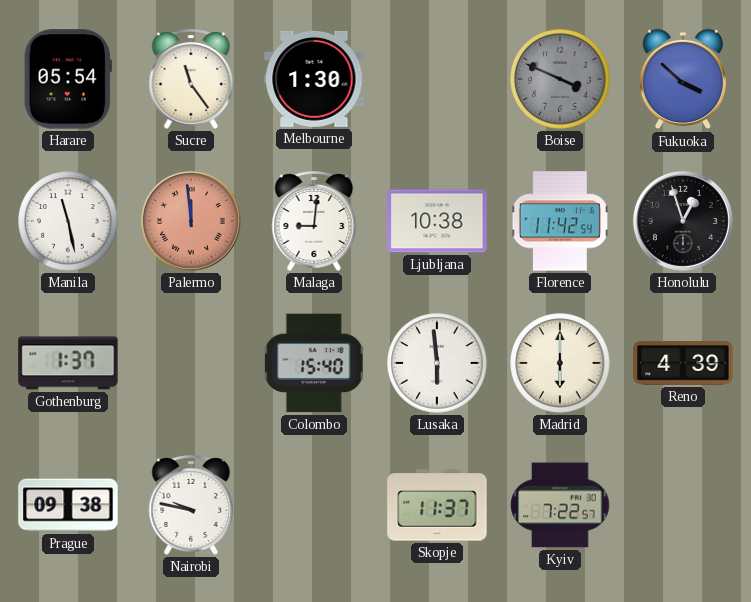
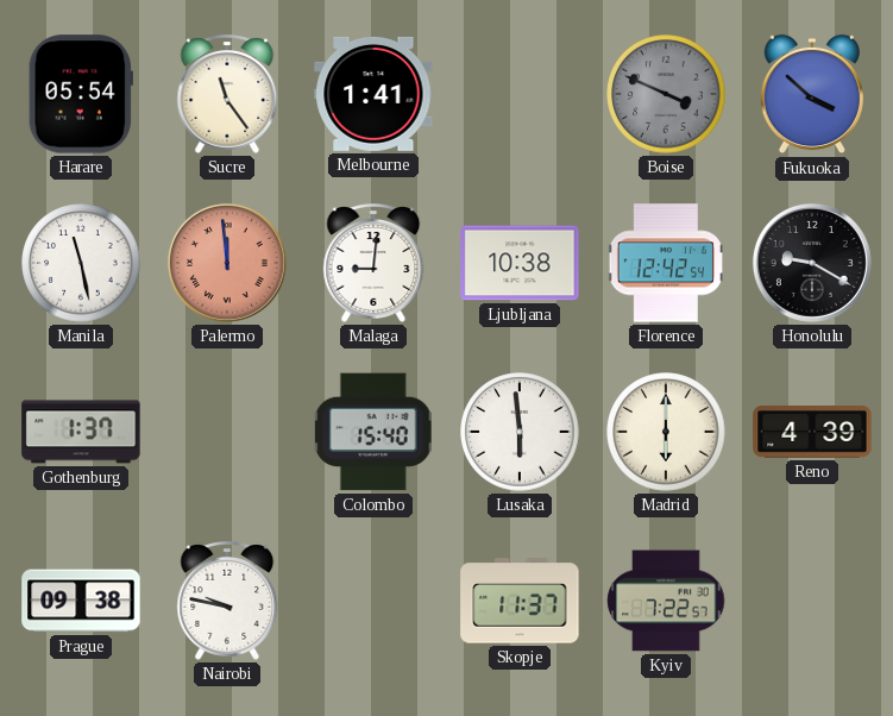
Melbourne: 1:30 -> 1:41
Florence: 11:42 -> 12:42
Honolulu: 12:57 -> 9:20
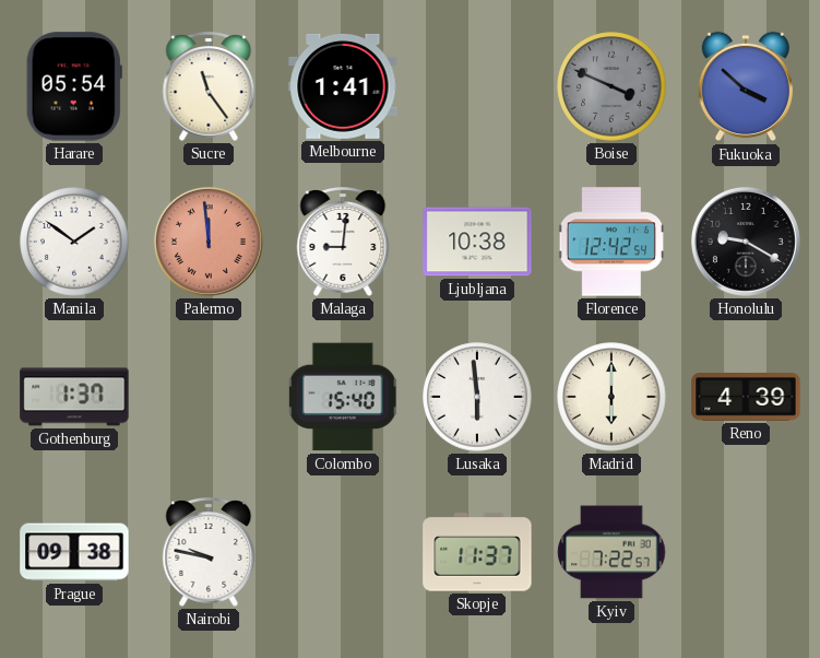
Manila: 11:28 -> 1:51
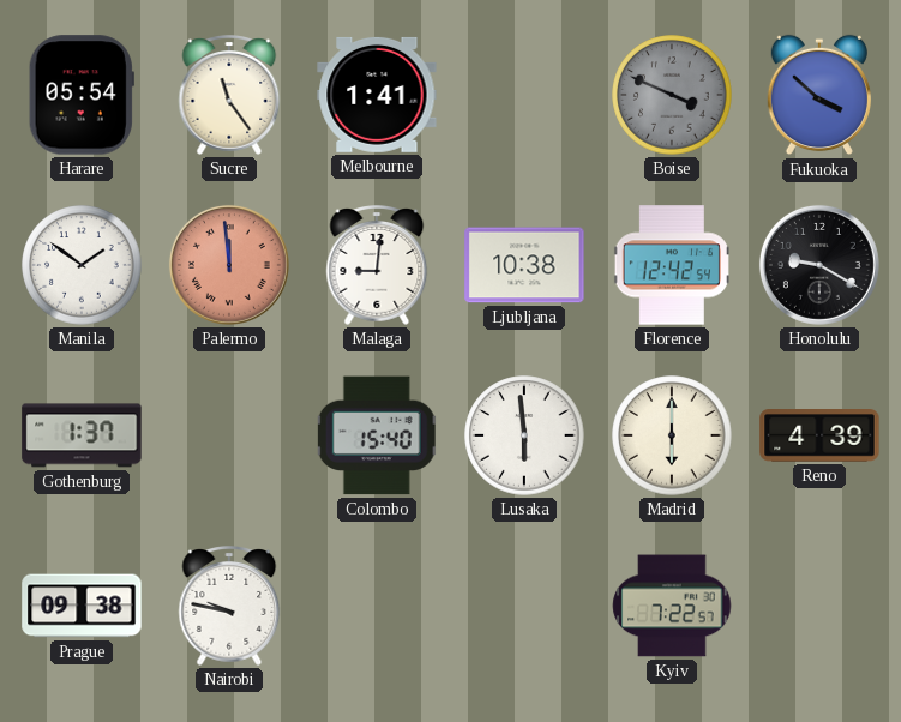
Skopje: 11:37 -> none
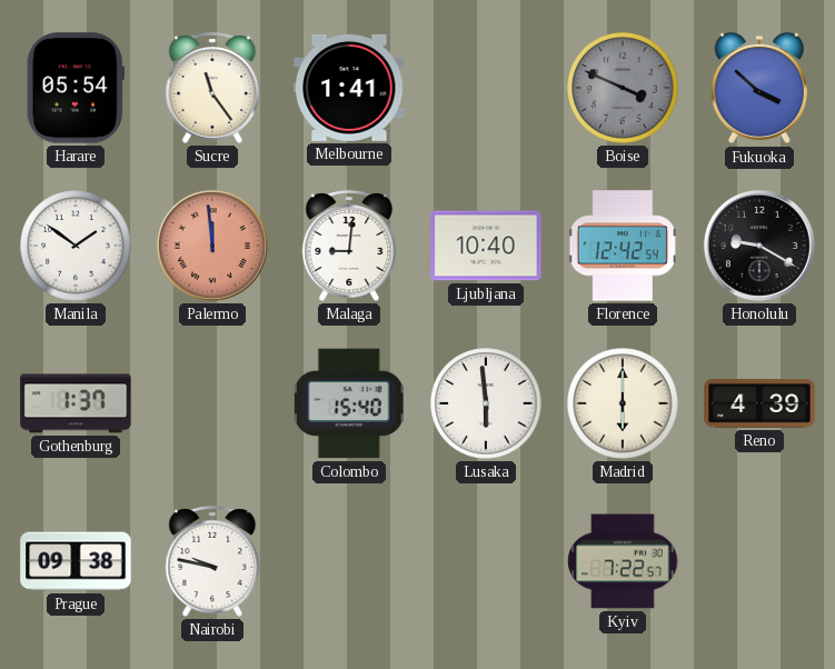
Ljubljana: 10:38 -> 10:40
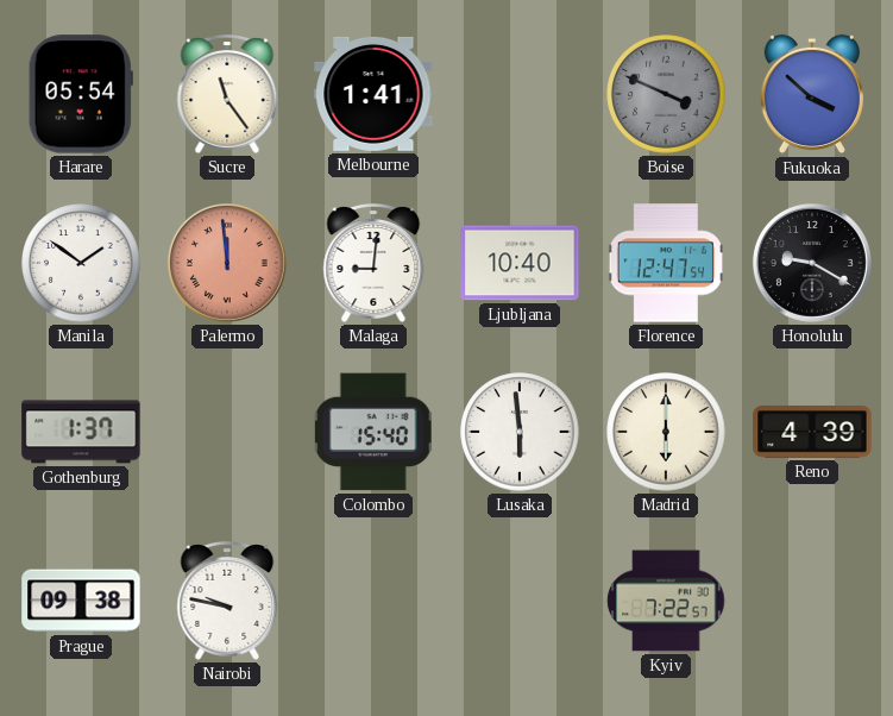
Florence: 12:42 -> 12:47
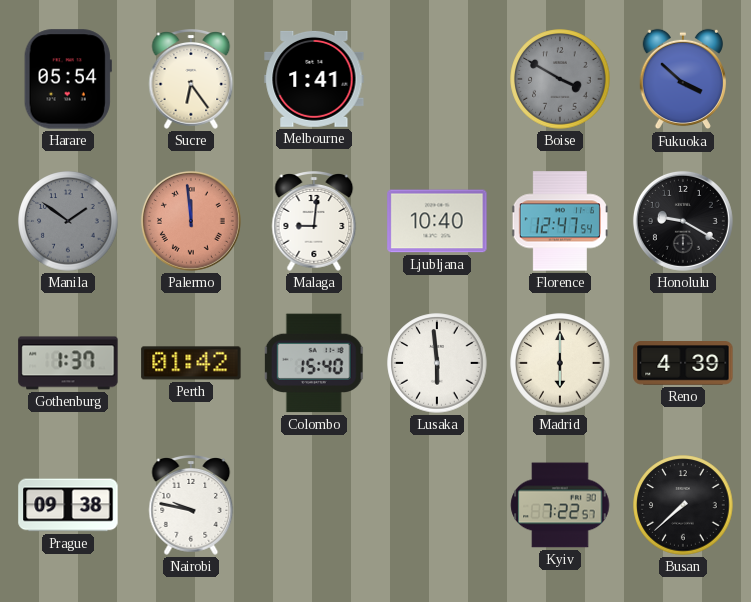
Sucre: 11:24 -> 6:24
Boise: 3:49 -> 3:50
Manila dial: white -> grey
Perth: none -> 01:42
Busan: none -> 7:38
